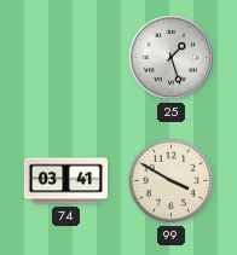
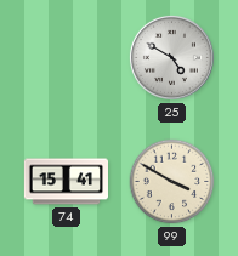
25: 1:27 -> 4:50
74: 03:41 -> 15:41
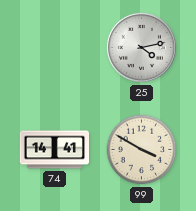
25: 4:50 -> 4:13
74: 15:41 -> 14:41
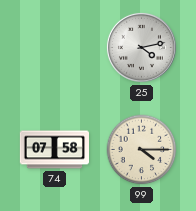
74: 14:41 -> 07:58
99: 3:50 -> 4:15
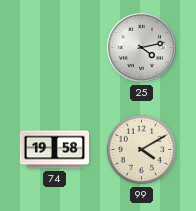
74: 07:58 -> 19:58
99: 4:15 -> 4:10
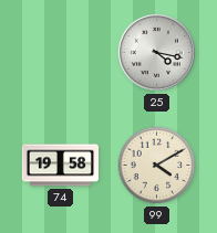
25: 4:13 -> 4:17
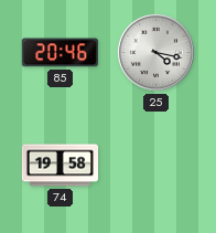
85: none -> 20:46
99: 4:10 -> none
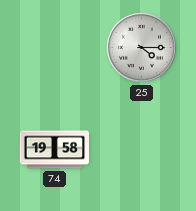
85: 20:46 -> none
25: 4:17 -> 4:15
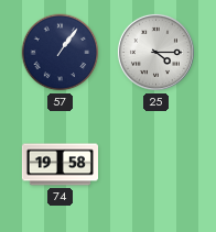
57: none -> 1:06
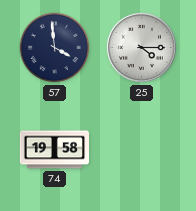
57: 1:06 -> 3:59
